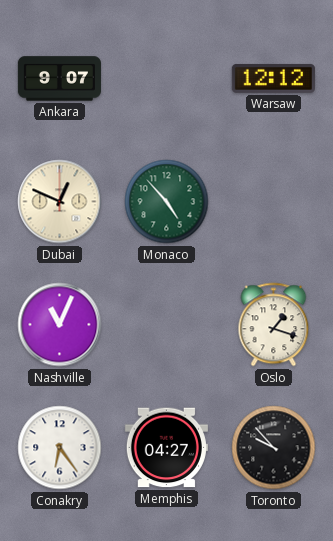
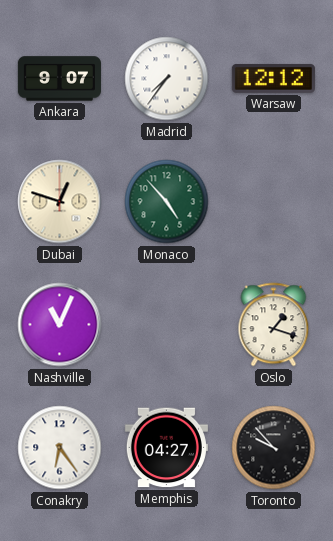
Madrid: none -> 7:36
Dubai: 12:49 -> 12:48
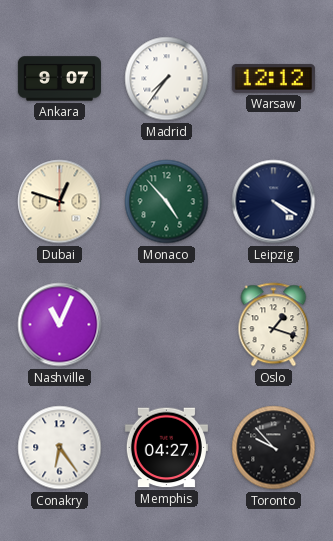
Leipzig: none -> 4:20
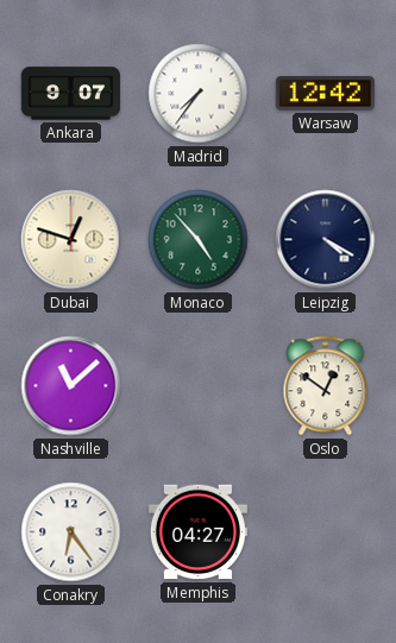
Warsaw: 12:12 -> 12:42
Nashville: 11:04 -> 11:08
Oslo: 1:18 -> 12:51
Toronto: 9:53 -> none
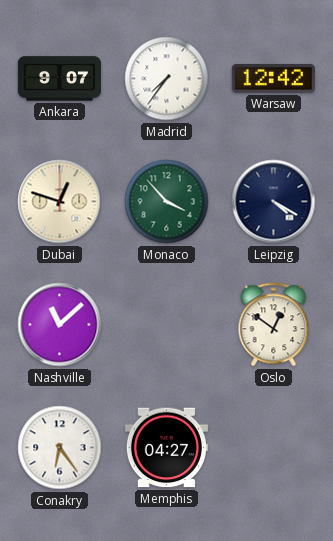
Monaco: 4:53 -> 3:53
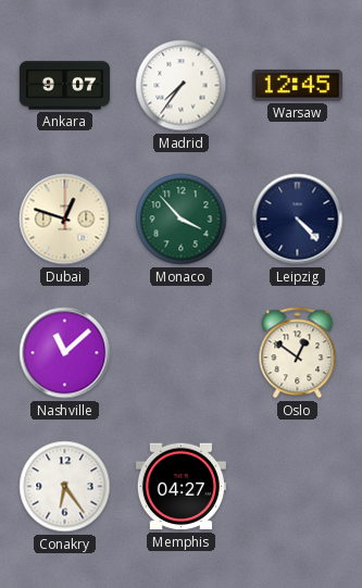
Warsaw: 12:42 -> 12:45
Leipzig: 4:20 -> 4:23
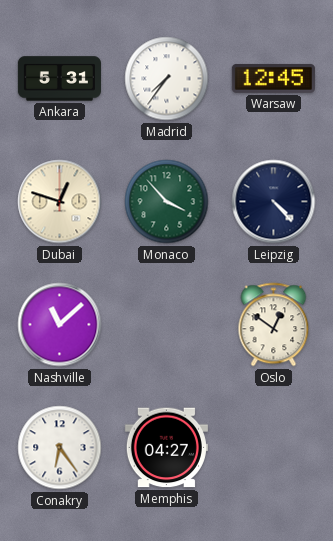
Ankara: 9:07 -> 5:31
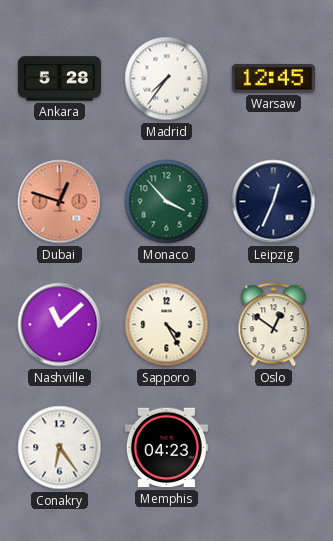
Ankara: 5:31 -> 5:28
Dubai dial: cream -> salmon
Leipzig: 4:23 -> 12:34
Sapporo: none -> 4:25
Memphis: 04:27 -> 04:23
